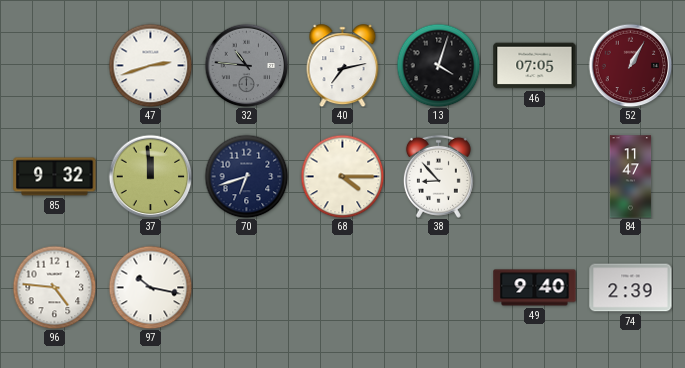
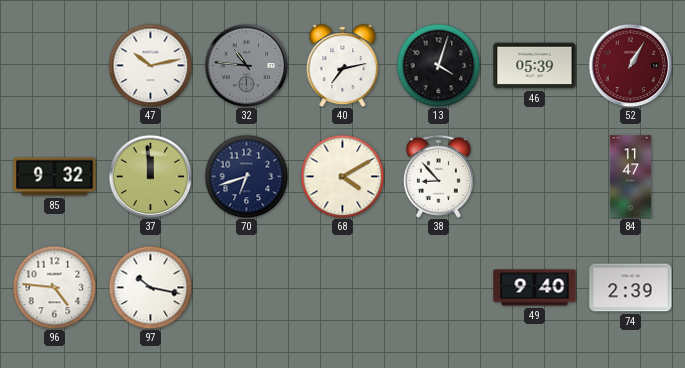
47: 2:42 -> 10:13
46: 07:05 -> 05:39
68: 4:15 -> 4:10
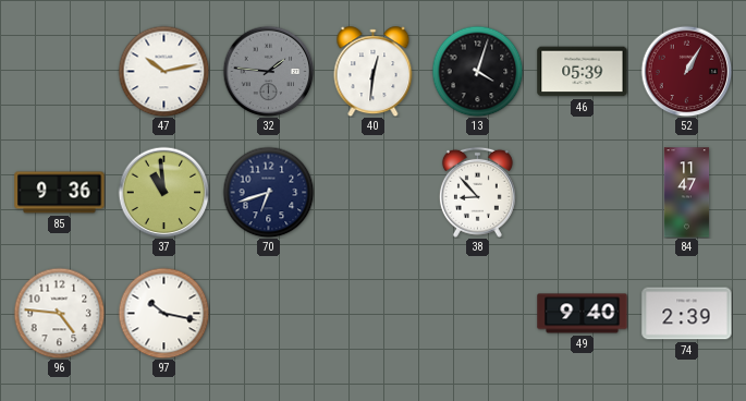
32: 10:46 -> 1:46
40: 7:13 -> 12:31
85: 9:32 -> 9:36
37: 11:59 -> 10:59
68: 4:10 -> none
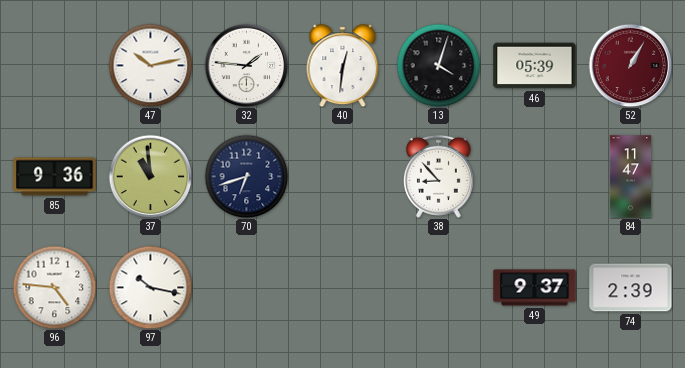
32 dial: grey -> white
49: 9:40 -> 9:37
